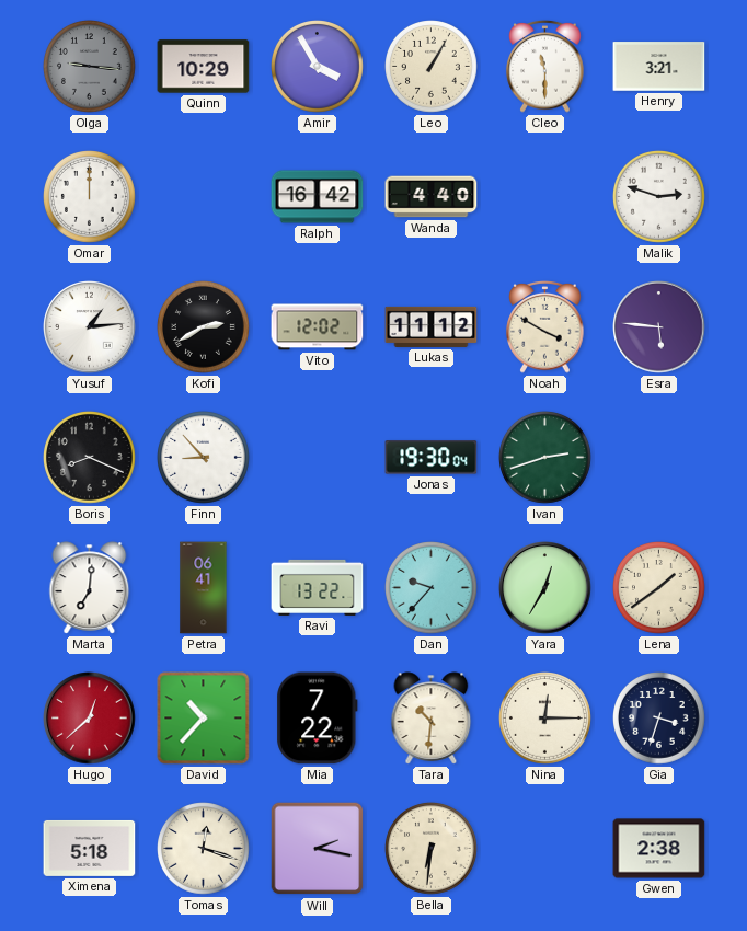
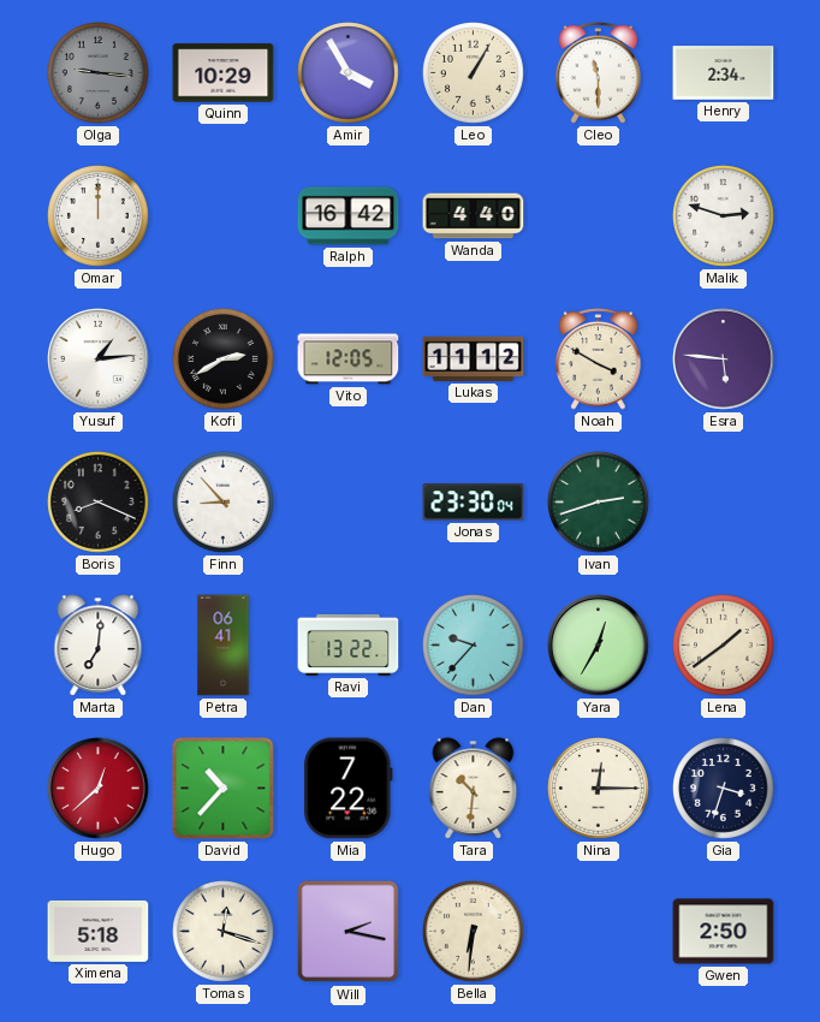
Henry: 3:21 -> 2:34
Vito: 12:02 -> 12:05
Jonas: 19:30 -> 23:30
Gwen: 2:38 -> 2:50
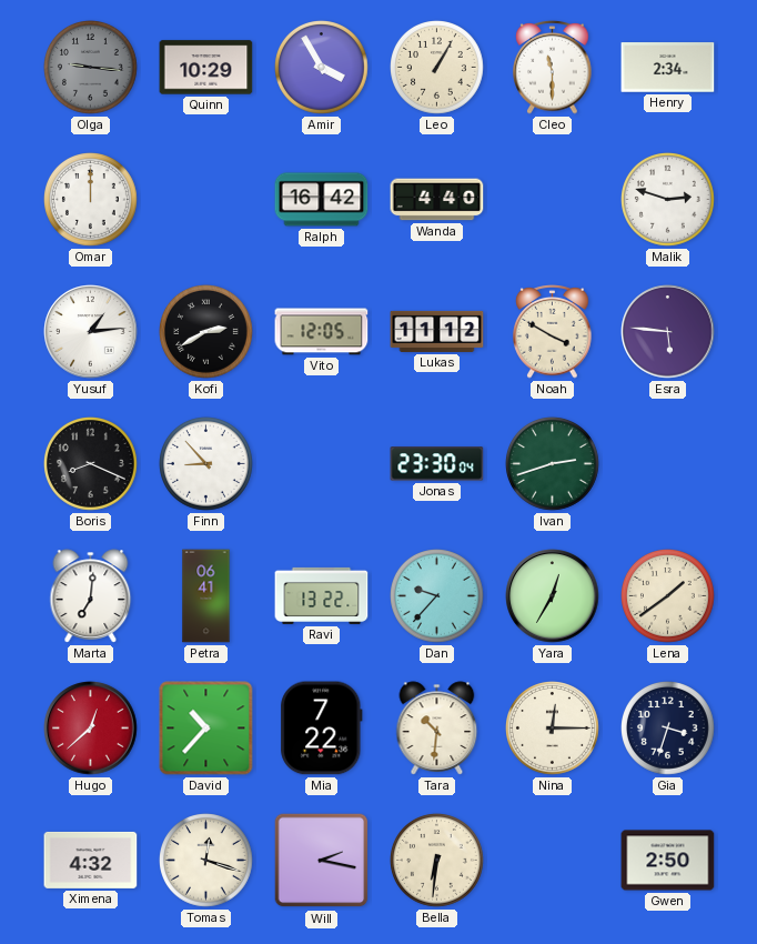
Ximena: 5:18 -> 4:32
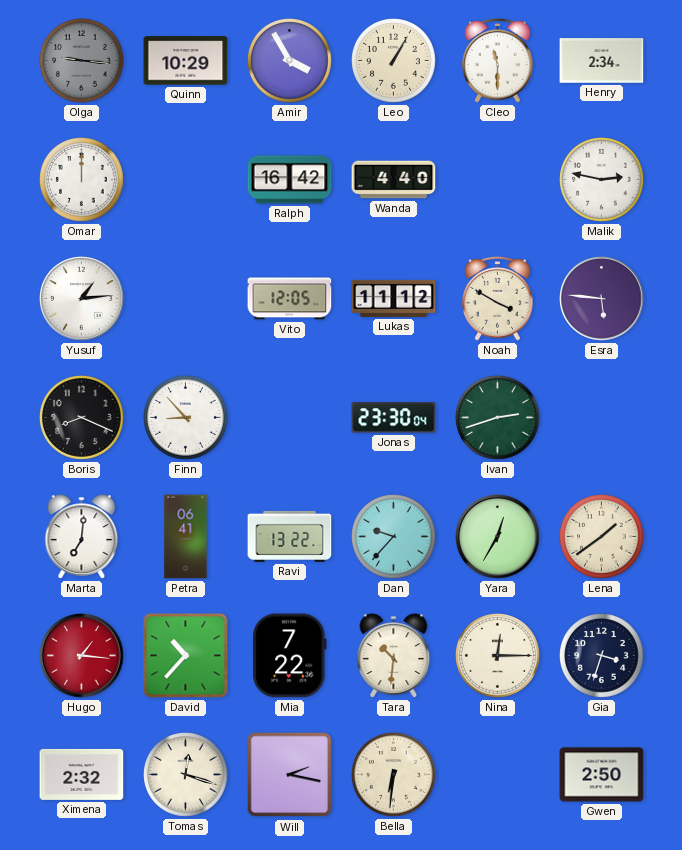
Malik: 2:48 -> 2:47
Kofi: 2:40 -> none
Hugo: 12:38 -> 1:16
Ximena: 4:32 -> 2:32
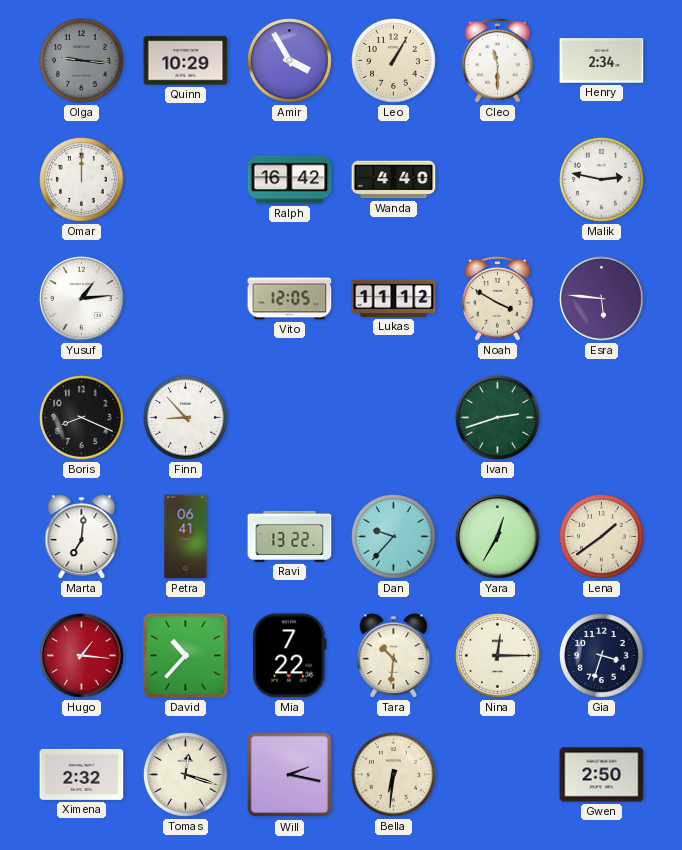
Jonas: 23:30 -> none
